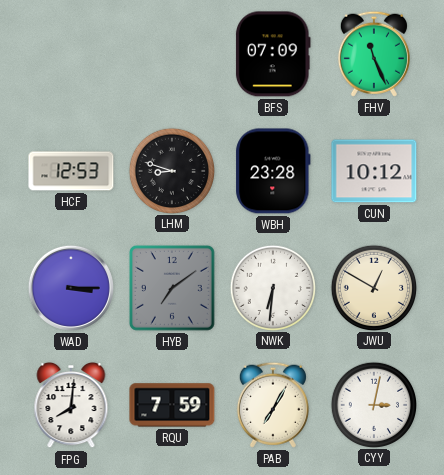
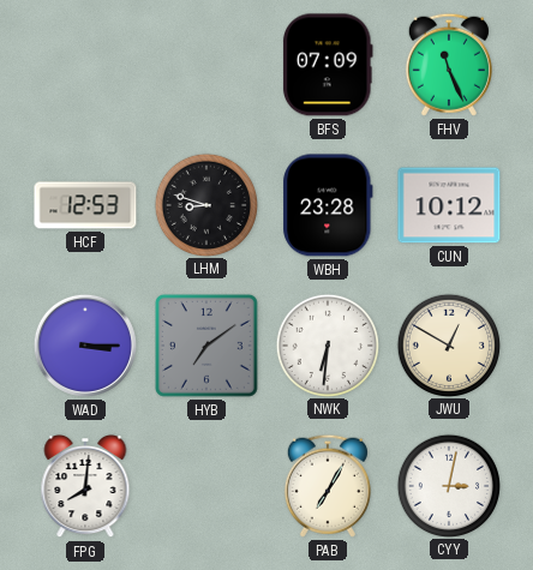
RQU: 7:59 -> none
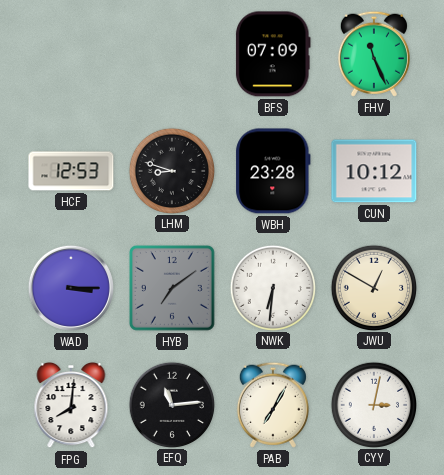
EFQ: none -> 11:14
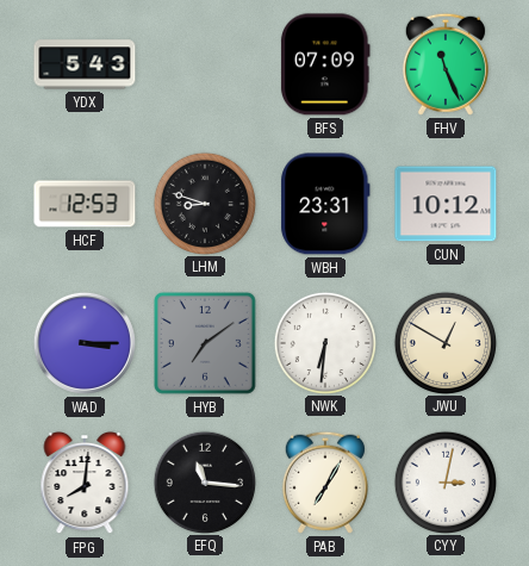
YDX: none -> 5:43
WBH: 23:28 -> 23:31
EFQ: 11:14 -> 11:16
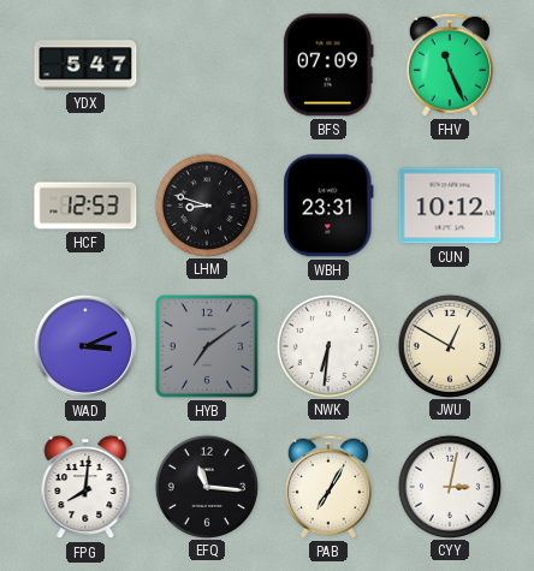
YDX: 5:43 -> 5:47
WAD: 3:15 -> 3:11
